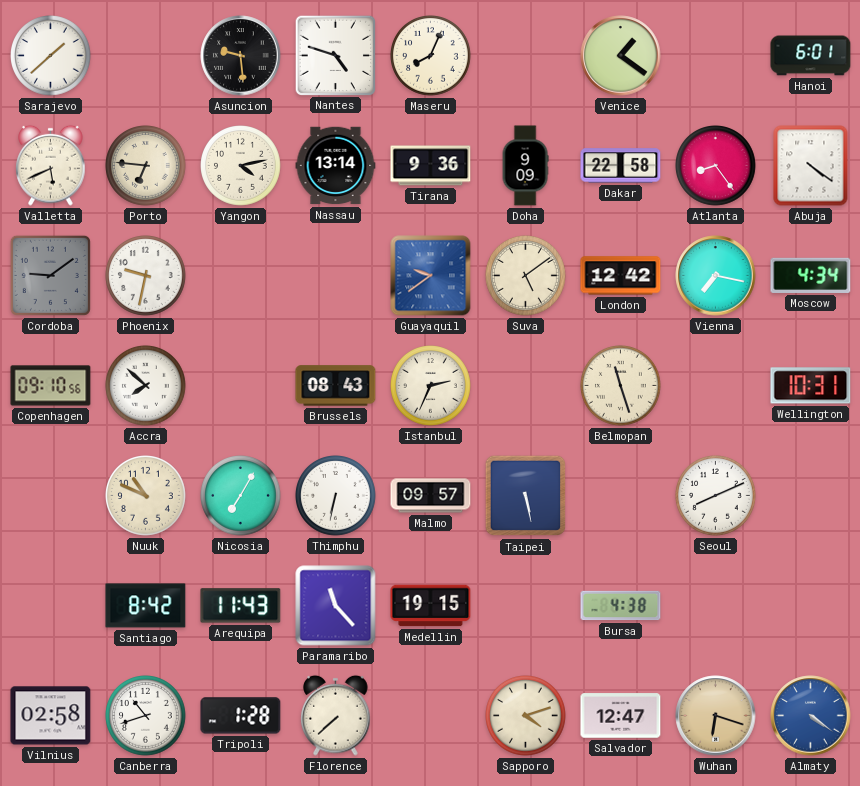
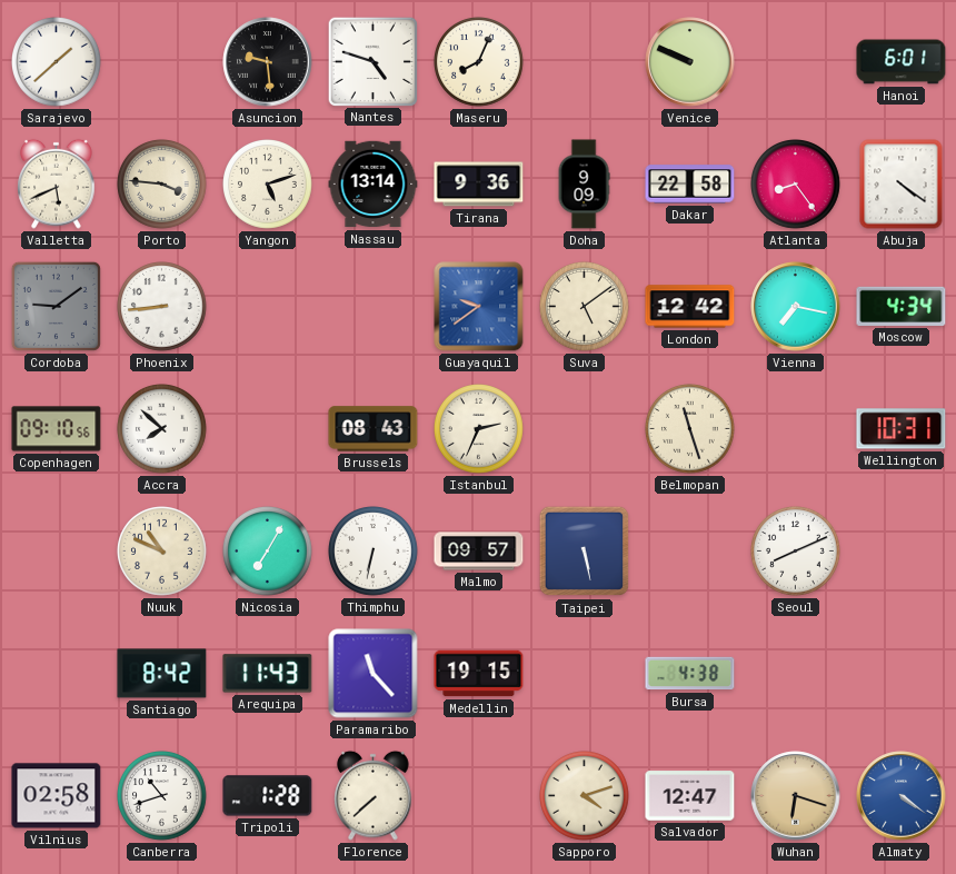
Venice: 1:21 -> 9:49
Porto: 6:46 -> 3:46
Yangon: 4:13 -> 5:12
Phoenix: 9:32 -> 8:44
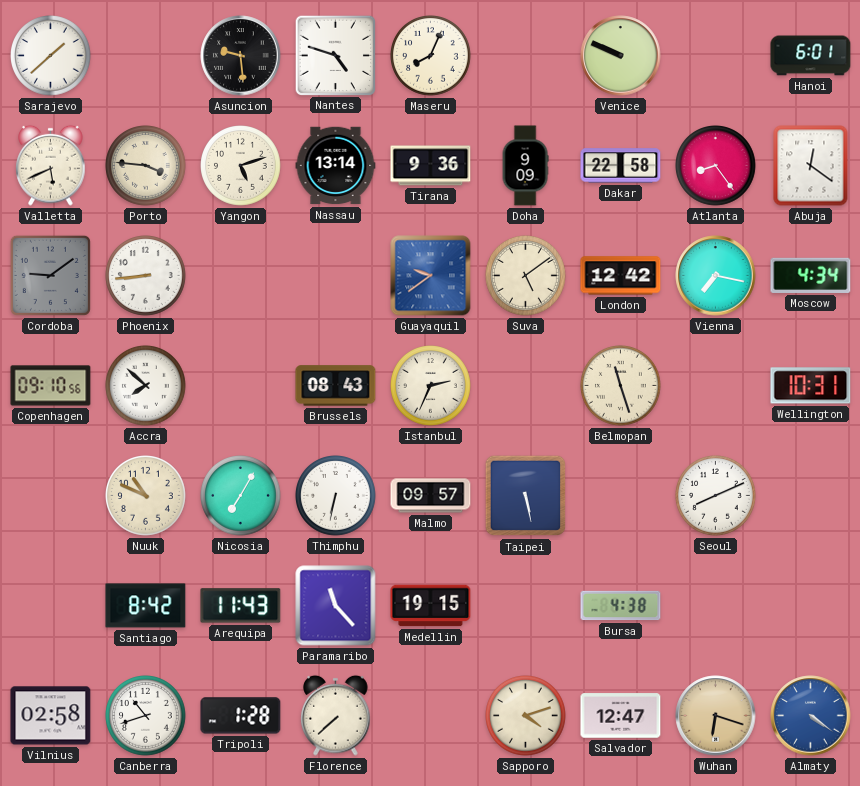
Abuja: 4:21 -> 12:21
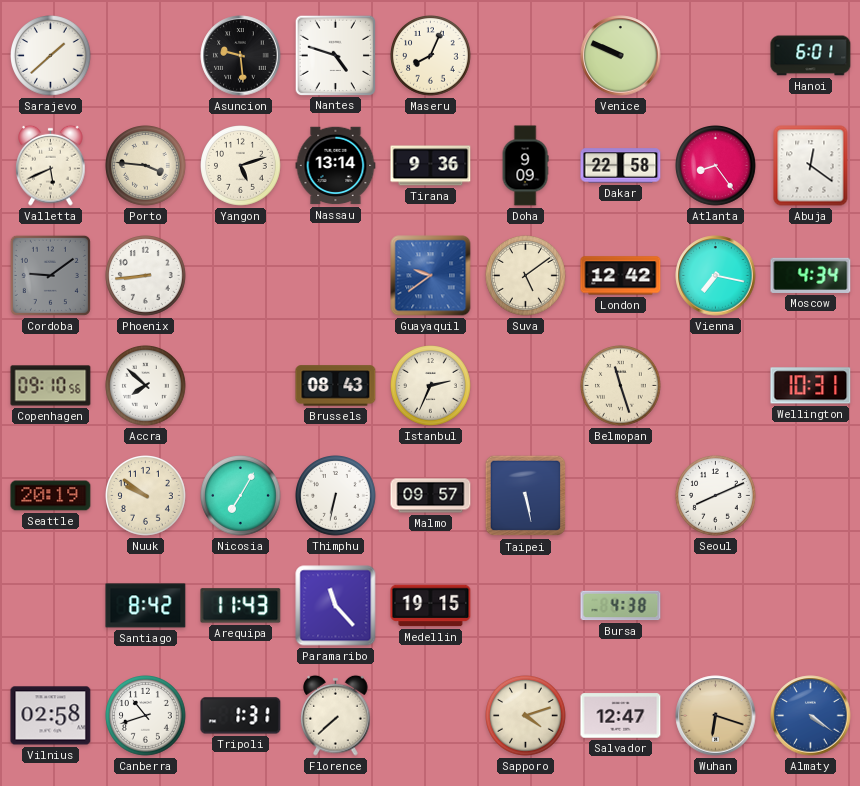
Seattle: none -> 20:19
Nuuk: 10:49 -> 9:51
Tripoli: 1:28 -> 1:31
